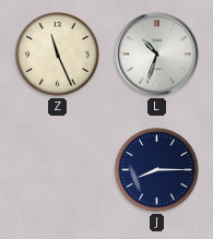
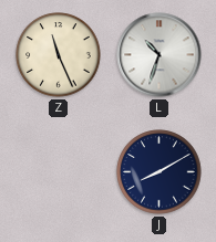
J: 8:15 -> 8:10
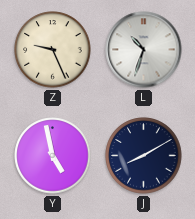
Z: 11:26 -> 9:26
Y: none -> 4:58
